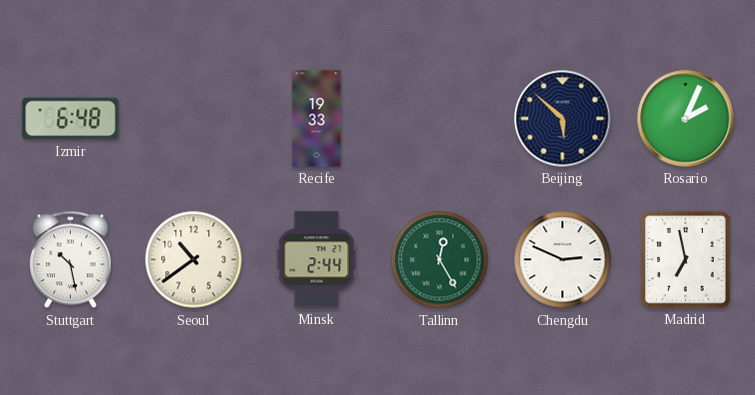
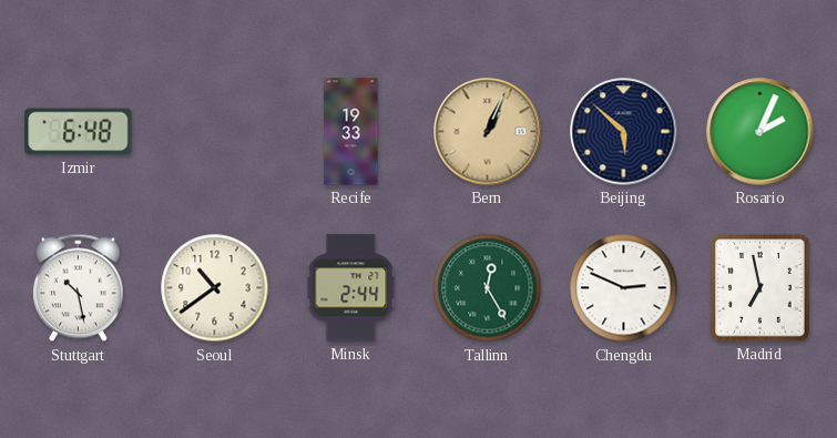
Bern: none -> 1:04
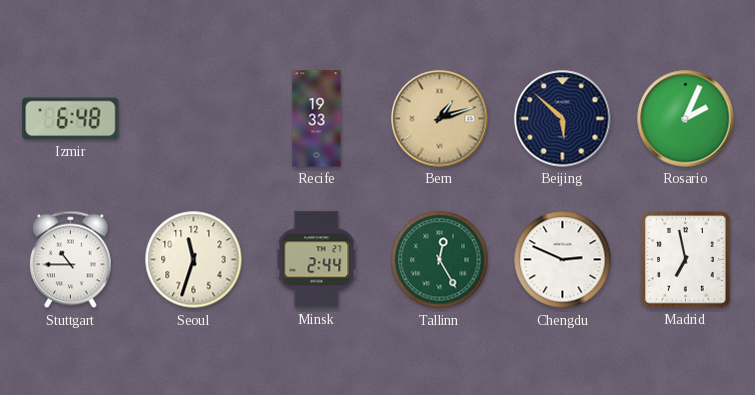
Bern: 1:04 -> 1:12
Stuttgart: 10:28 -> 10:45
Seoul: 10:39 -> 11:33
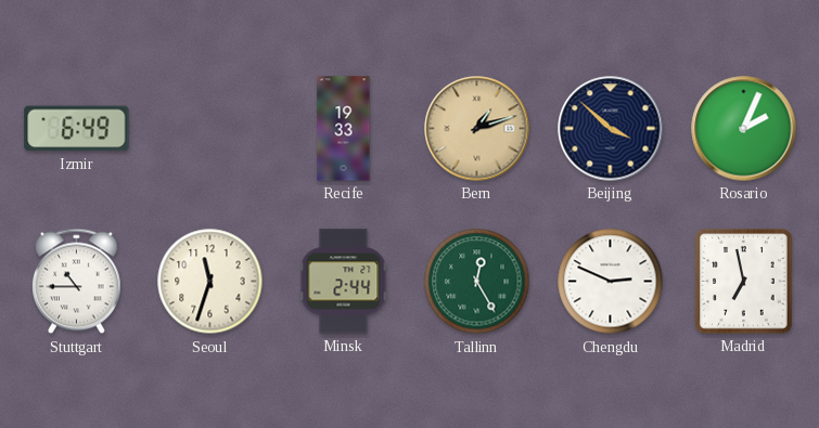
Izmir: 6:48 -> 6:49
Beijing: 5:52 -> 3:52
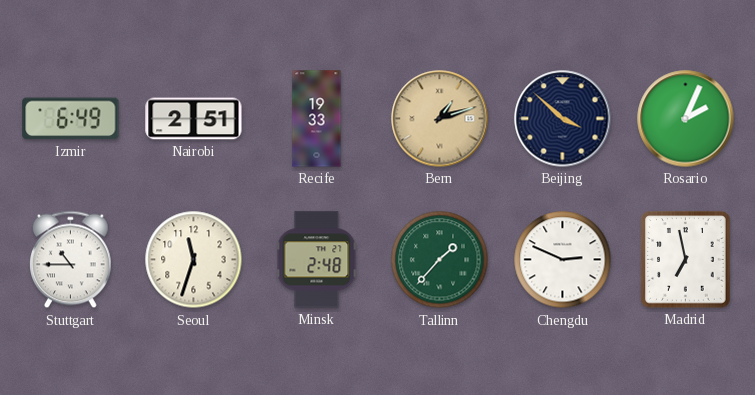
Nairobi: none -> 2:51
Minsk: 2:44 -> 2:48
Tallinn: 12:25 -> 1:37
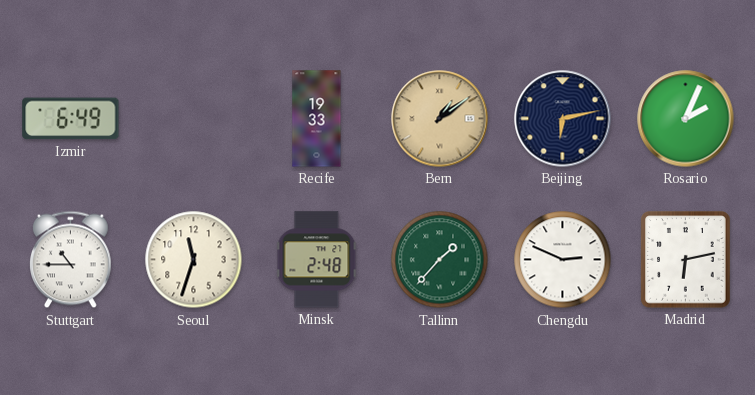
Nairobi: 2:51 -> none
Bern: 1:12 -> 1:09
Beijing: 3:52 -> 6:13
Madrid: 6:58 -> 6:13
